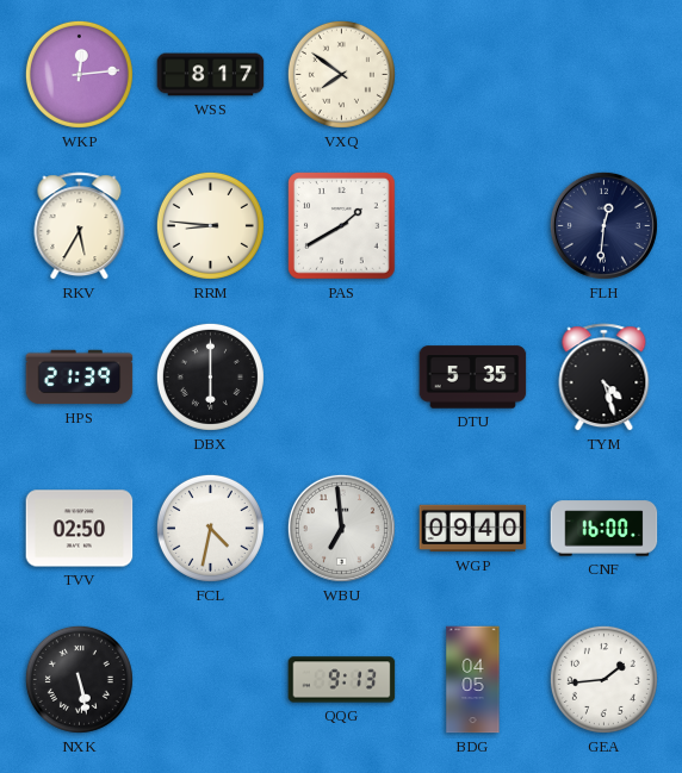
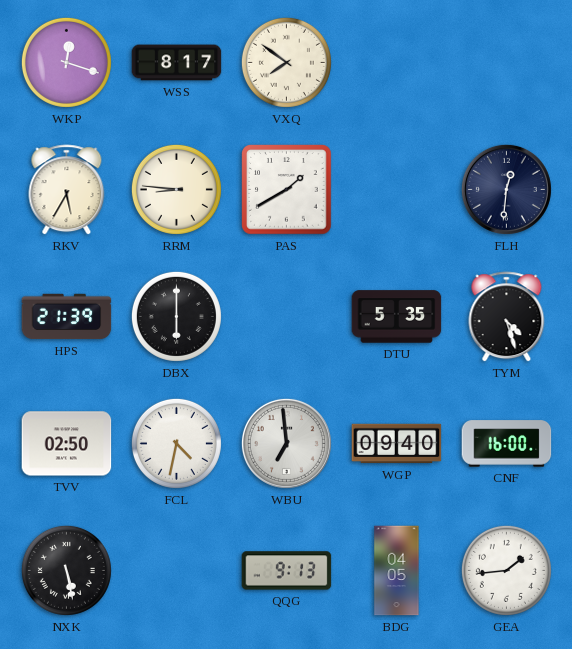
WKP: 12:14 -> 12:18
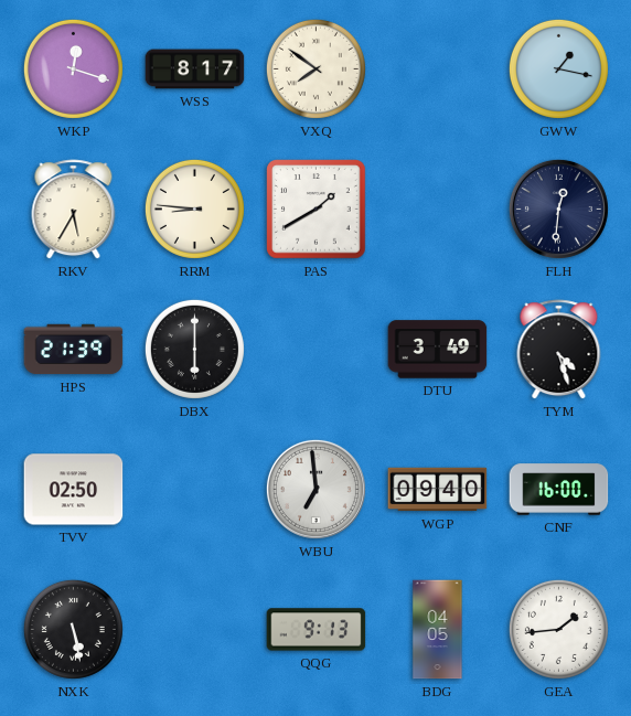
GWW: none -> 1:17
DTU: 5:35 -> 3:49
FCL: 4:32 -> none
